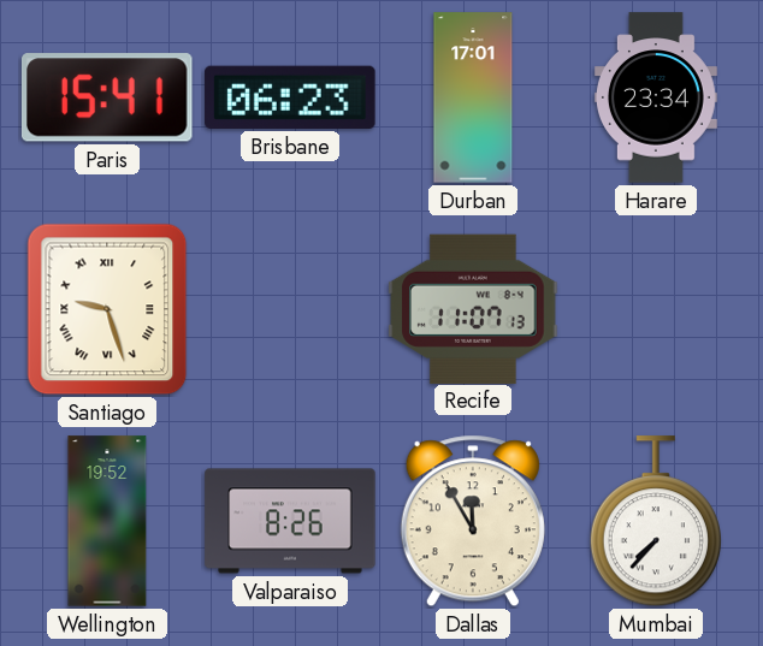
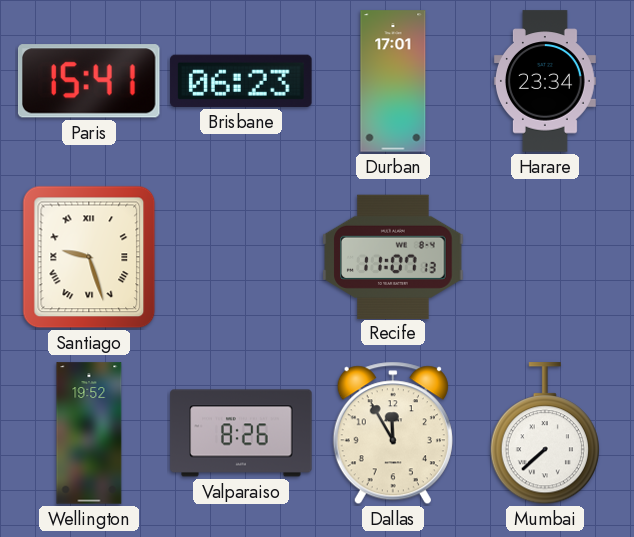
Mumbai: 7:37 -> 7:38
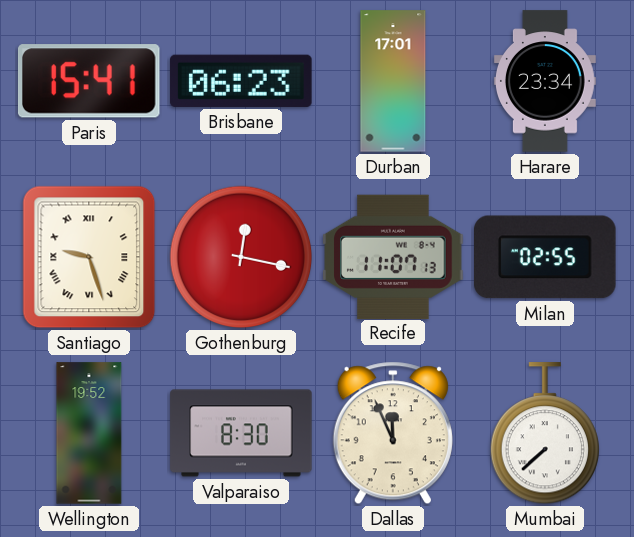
Gothenburg: none -> 12:17
Milan: none -> 02:55
Valparaiso: 8:26 -> 8:30
Dallas: 11:55 -> 11:56
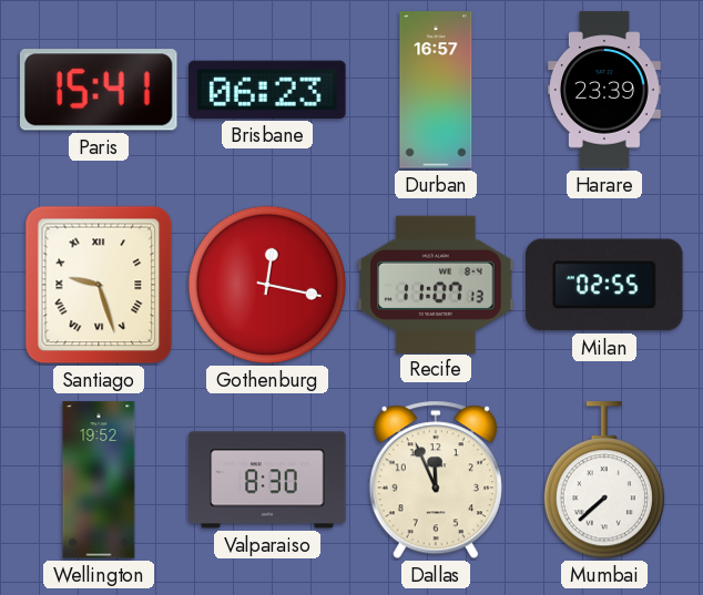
Durban: 17:01 -> 16:57
Harare: 23:34 -> 23:39
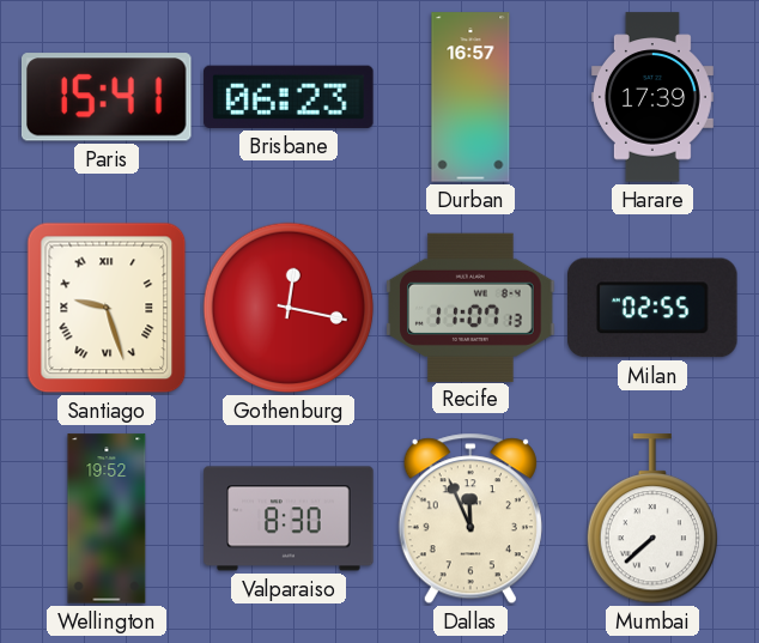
Harare: 23:39 -> 17:39
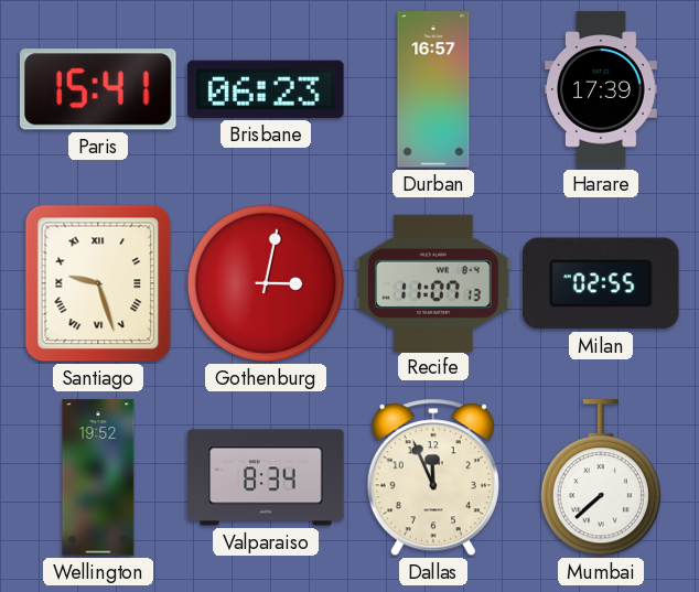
Gothenburg: 12:17 -> 3:02
Valparaiso: 8:30 -> 8:34
